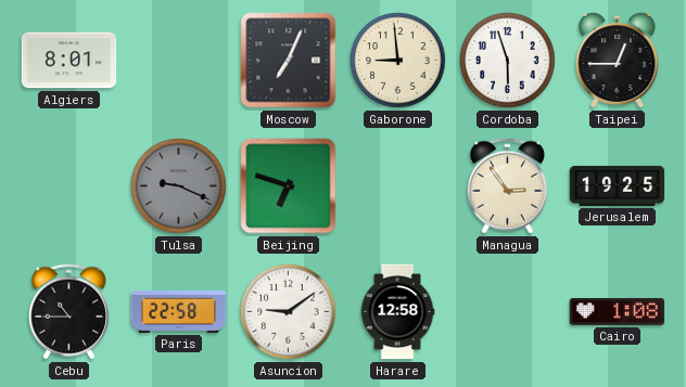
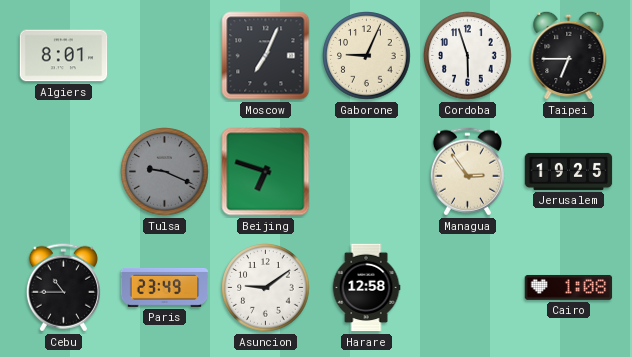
Gaborone: 8:59 -> 9:04
Taipei: 12:45 -> 6:45
Paris: 22:58 -> 23:49
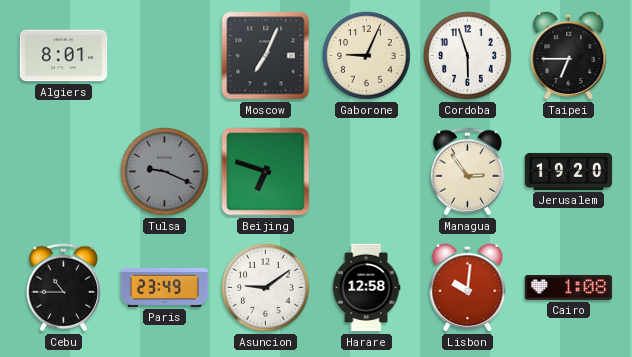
Jerusalem: 19:25 -> 19:20
Lisbon: none -> 10:01
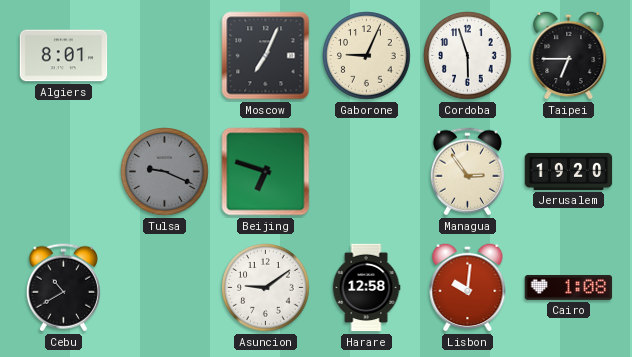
Cebu: 10:45 -> 10:40
Paris: 23:49 -> none
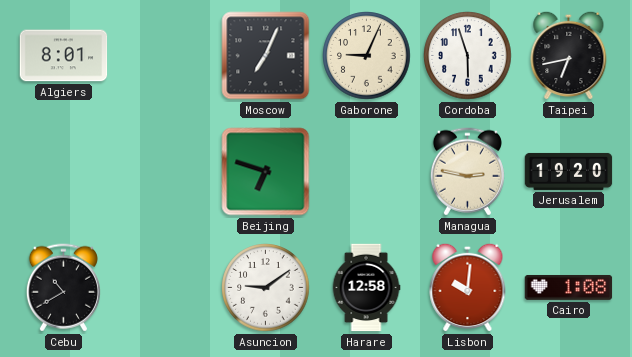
Taipei: 6:45 -> 6:43
Tulsa: 9:19 -> none
Managua: 2:54 -> 2:47
